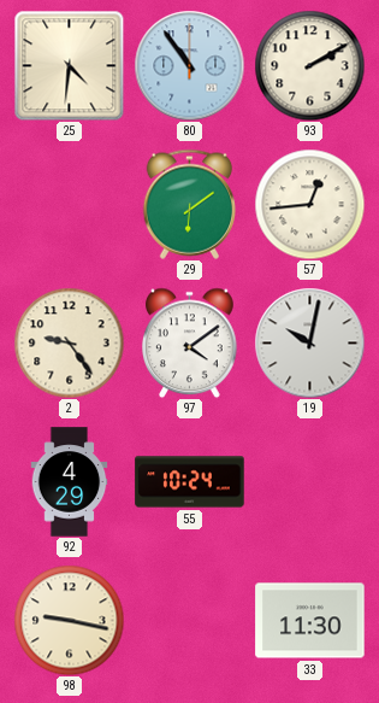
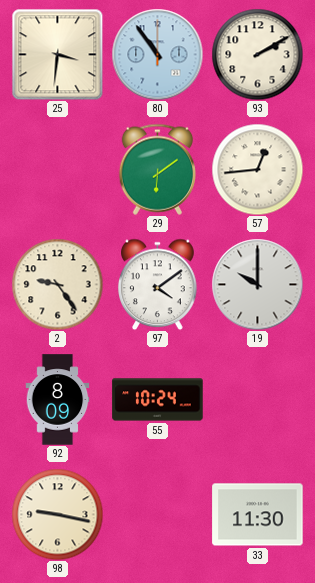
25: 4:31 -> 3:31
19: 10:02 -> 10:00
92: 4:29 -> 8:09
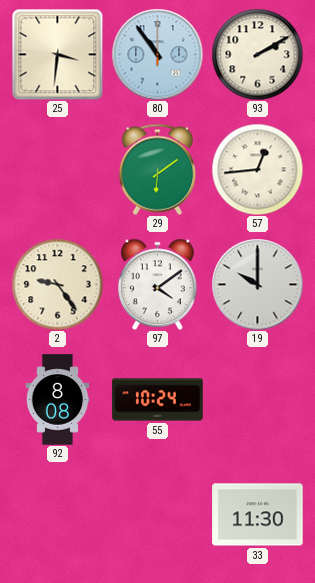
92: 8:09 -> 8:08
98: 9:17 -> none
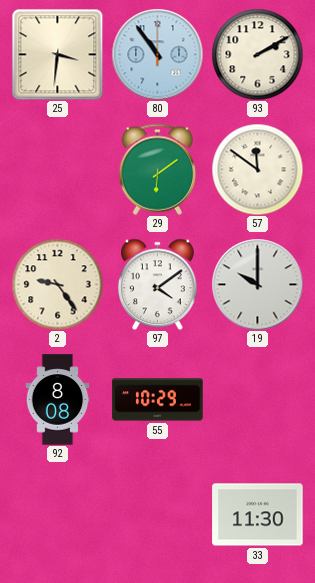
57: 12:44 -> 11:51
55: 10:24 -> 10:29
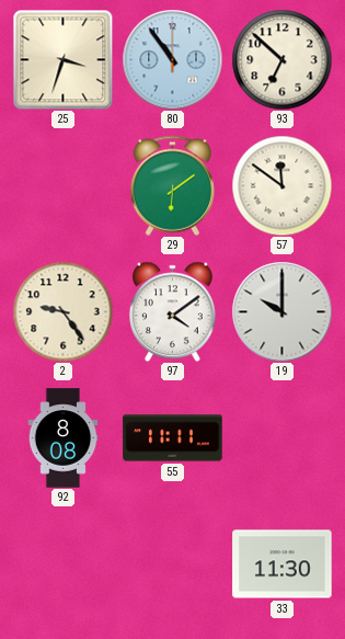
25: 3:31 -> 3:33
93: 2:10 -> 6:52
55: 10:29 -> 11:11
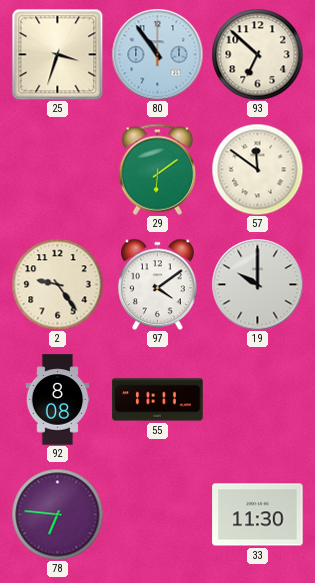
78: none -> 6:46
